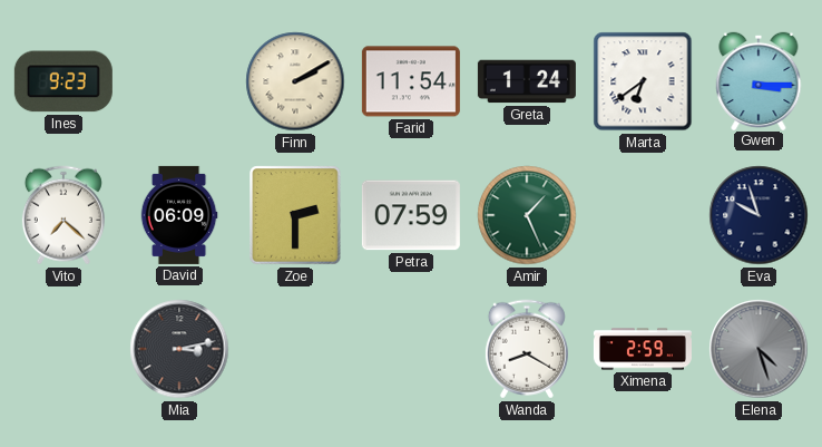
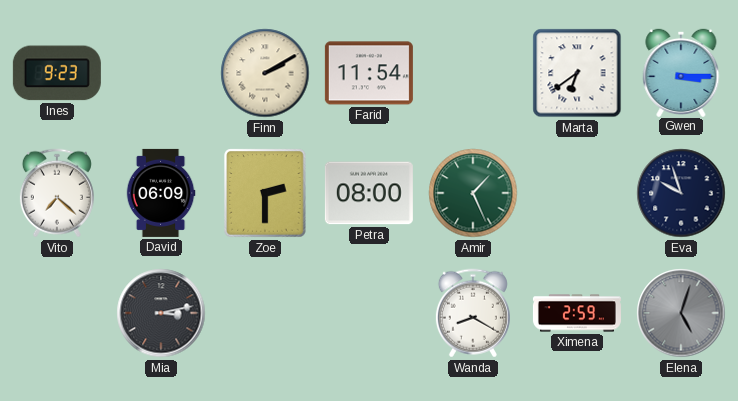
Greta: 1:24 -> none
Petra: 07:59 -> 08:00
Elena: 4:27 -> 5:03
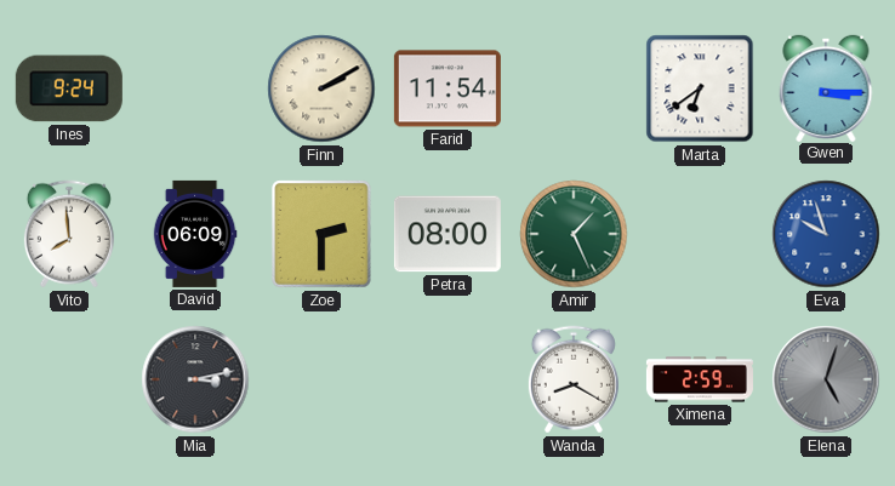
Ines: 9:23 -> 9:24
Vito: 7:22 -> 7:59
Eva dial: navy -> blue
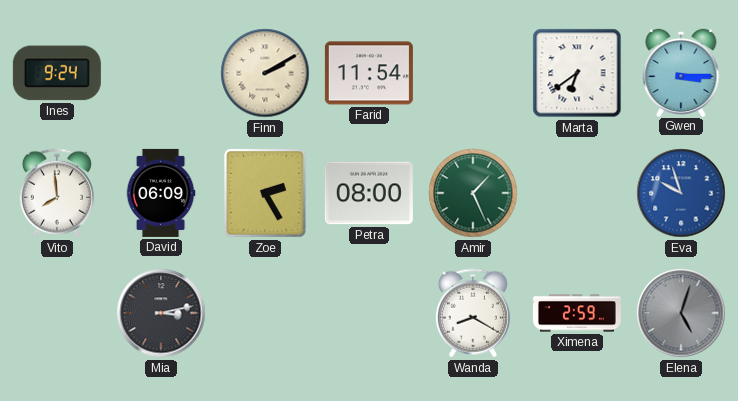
Zoe: 2:30 -> 2:25
